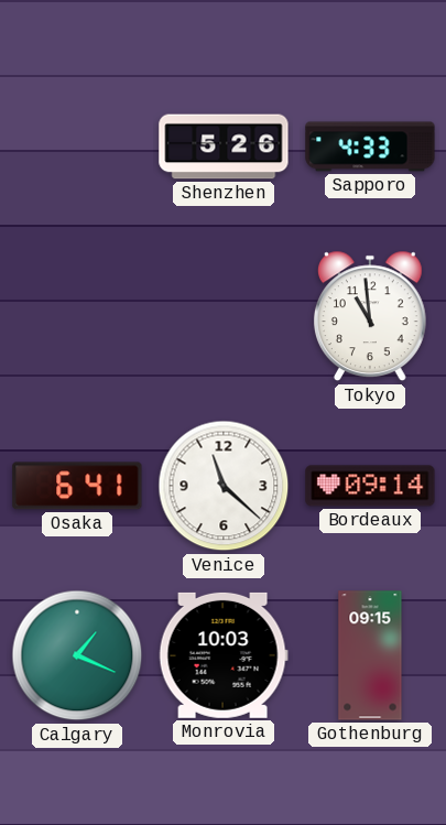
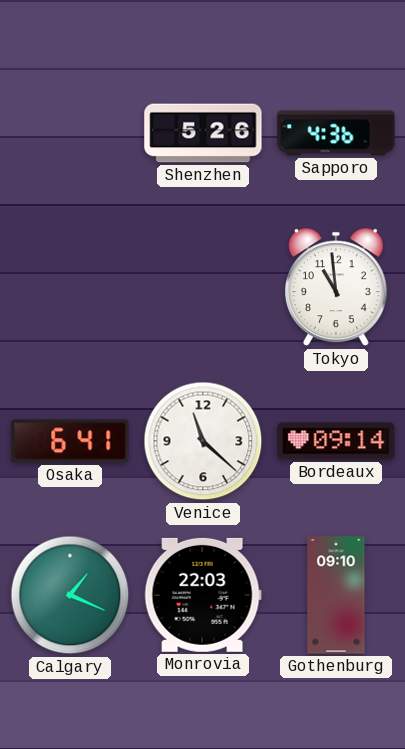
Sapporo: 4:33 -> 4:36
Monrovia: 10:03 -> 22:03
Gothenburg: 09:15 -> 09:10
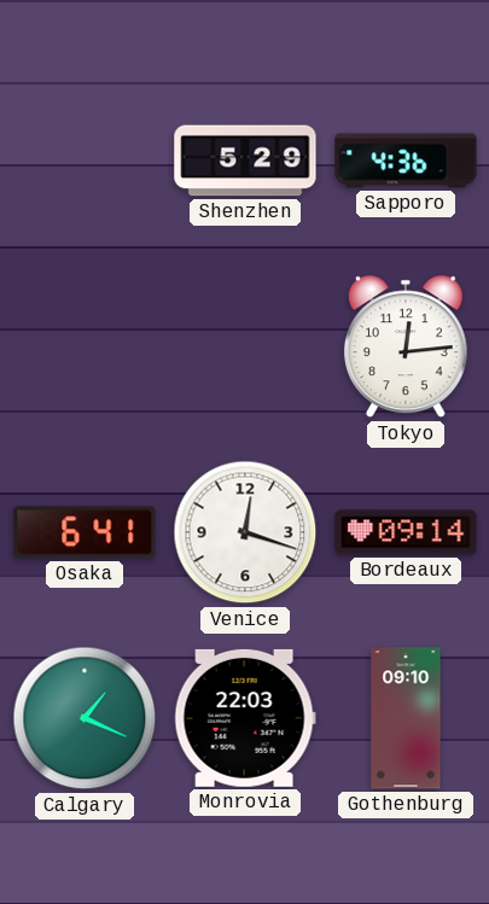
Shenzhen: 5:26 -> 5:29
Tokyo: 10:59 -> 12:14
Venice: 11:22 -> 12:18
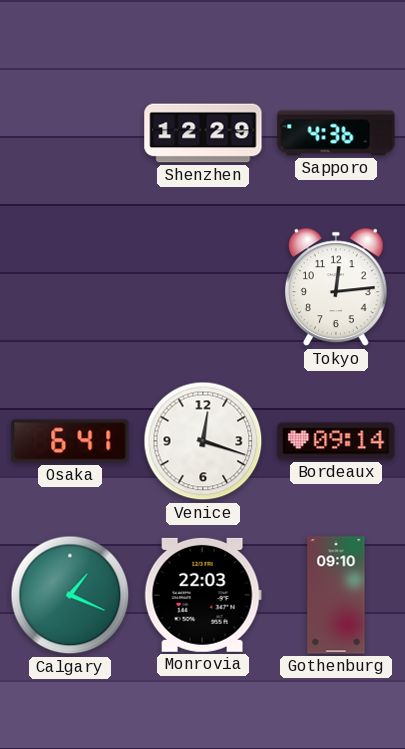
Shenzhen: 5:29 -> 12:29
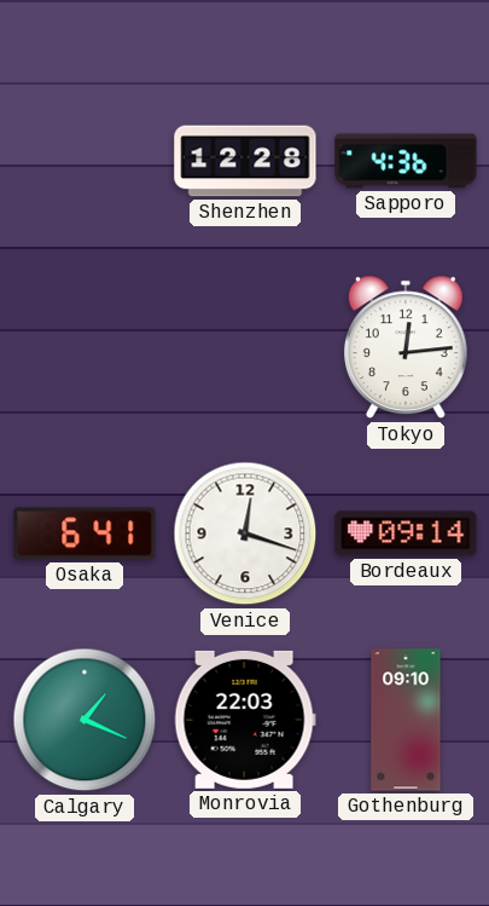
Shenzhen: 12:29 -> 12:28
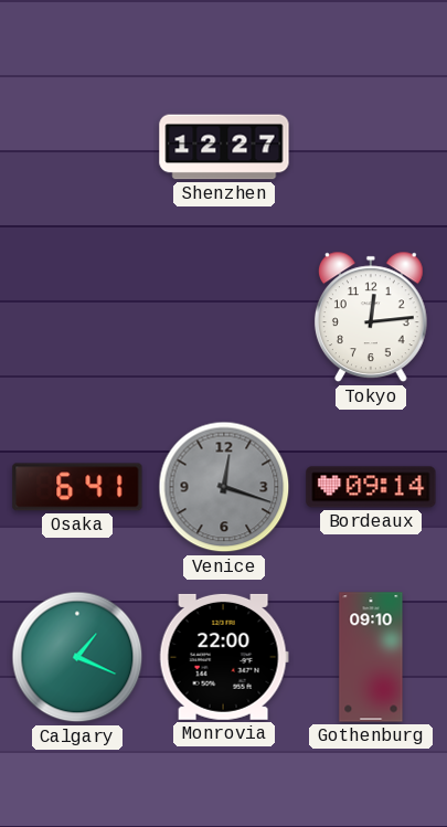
Shenzhen: 12:28 -> 12:27
Sapporo: 4:36 -> none
Venice dial: white -> grey
Monrovia: 22:03 -> 22:00
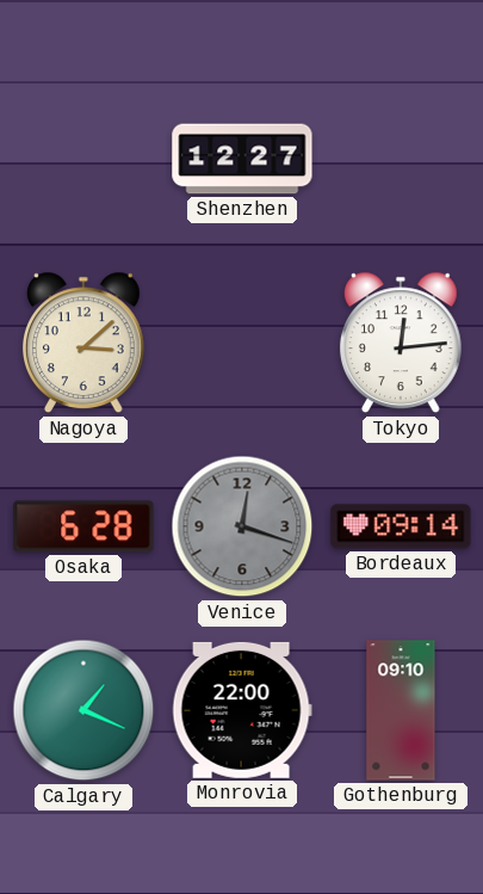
Nagoya: none -> 3:08
Osaka: 6:41 -> 6:28
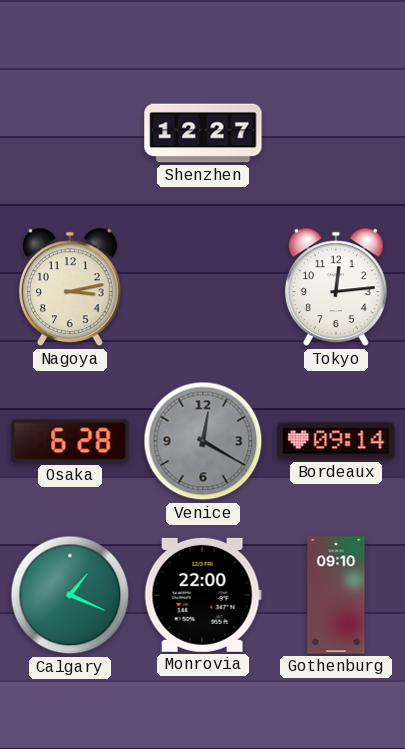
Nagoya: 3:08 -> 3:13
Venice: 12:18 -> 12:20
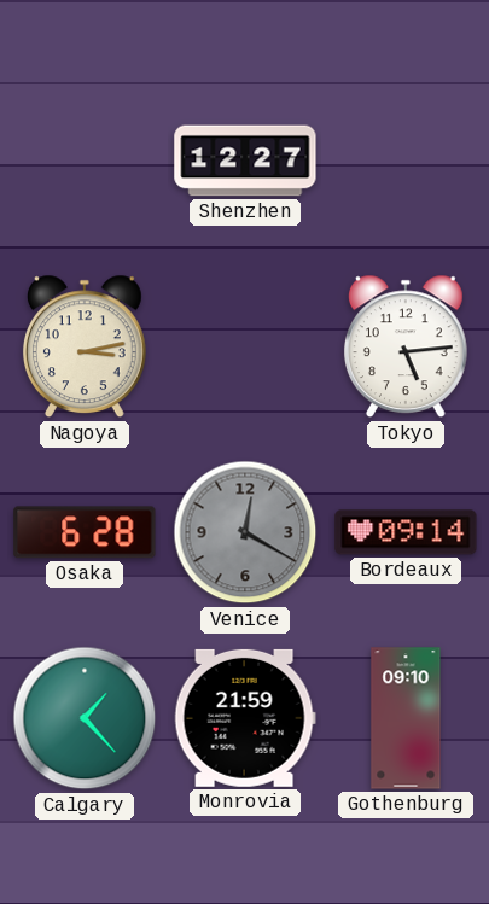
Tokyo: 12:14 -> 5:14
Calgary: 1:19 -> 1:23
Monrovia: 22:00 -> 21:59
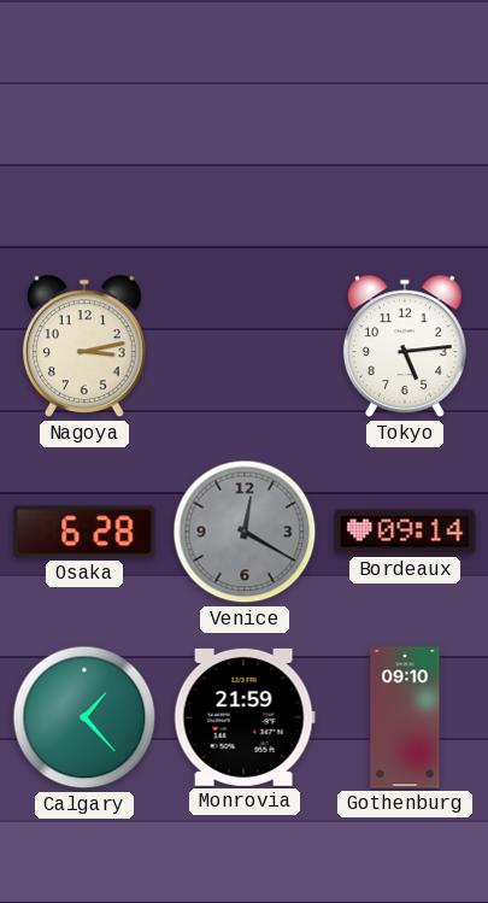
Shenzhen: 12:27 -> none
